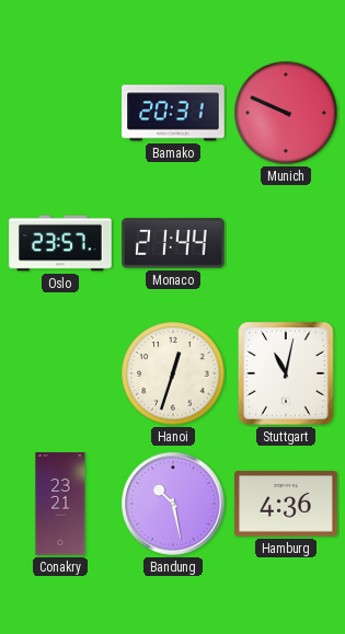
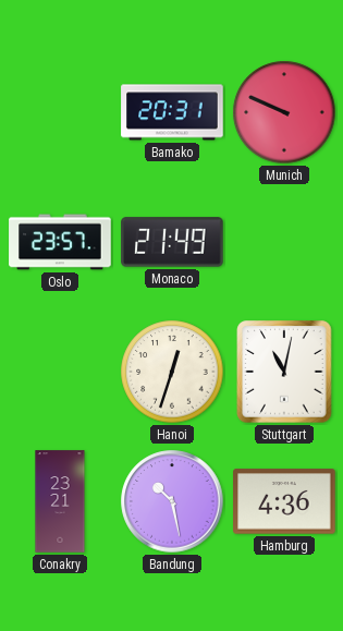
Monaco: 21:44 -> 21:49
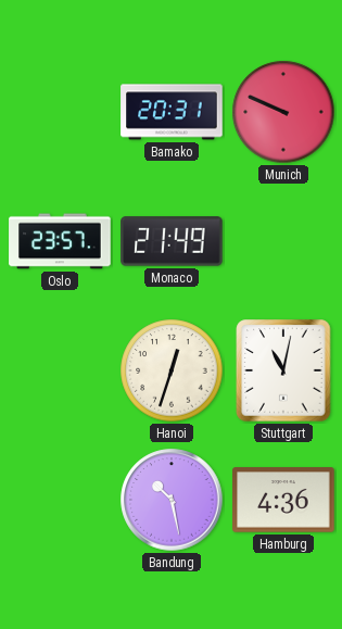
Conakry: 23:21 -> none
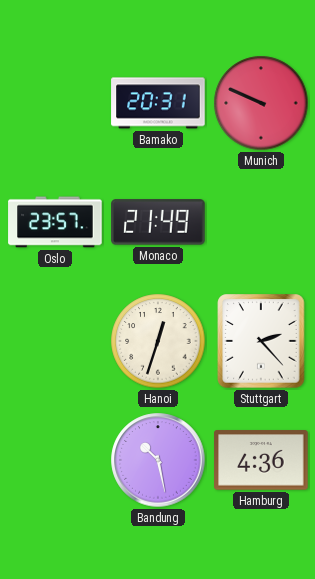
Stuttgart: 11:02 -> 2:23
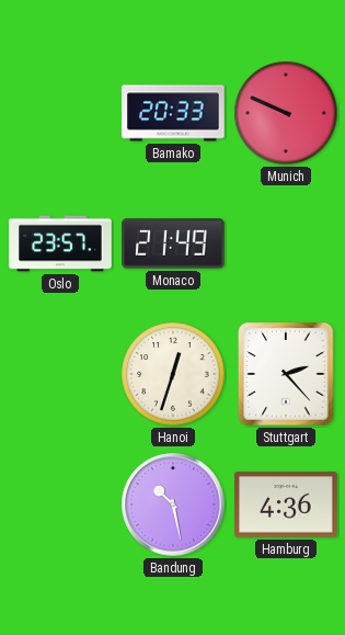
Bamako: 20:31 -> 20:33
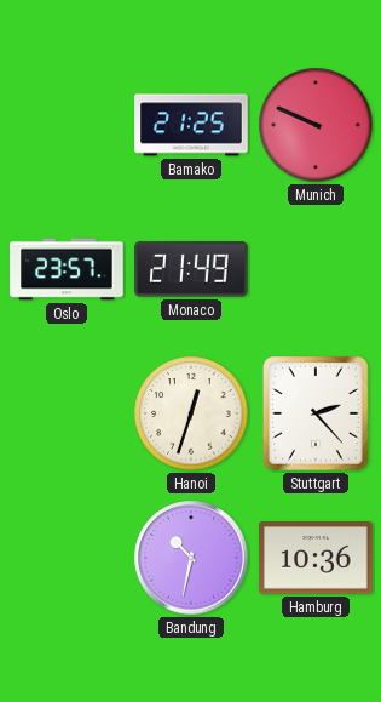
Bamako: 20:33 -> 21:25
Bandung: 10:28 -> 10:32
Hamburg: 4:36 -> 10:36
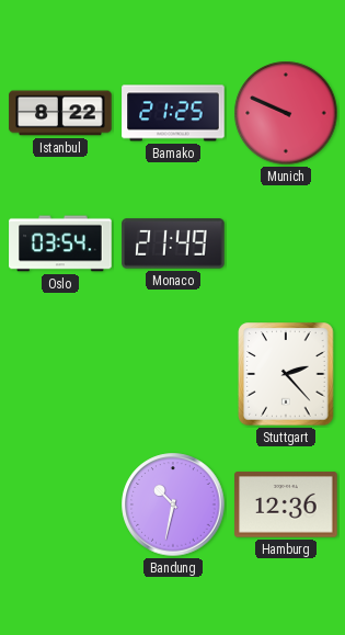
Istanbul: none -> 8:22
Oslo: 23:57 -> 03:54
Hanoi: 12:33 -> none
Hamburg: 10:36 -> 12:36
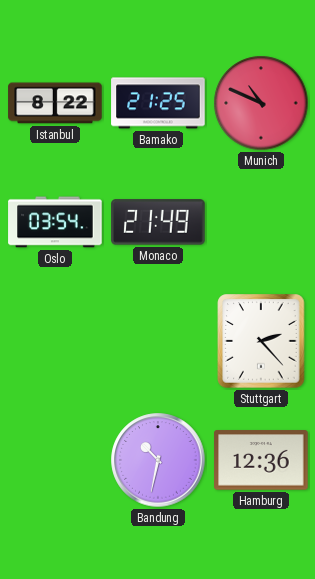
Munich: 9:49 -> 10:49
